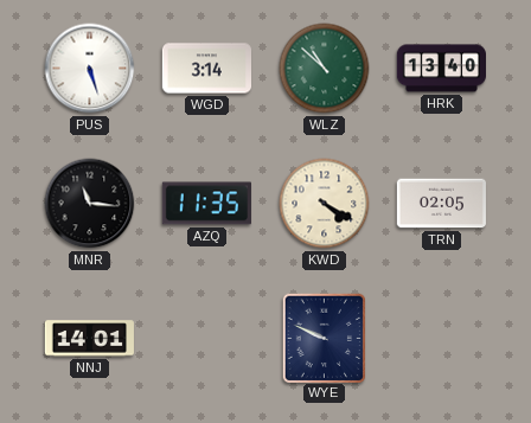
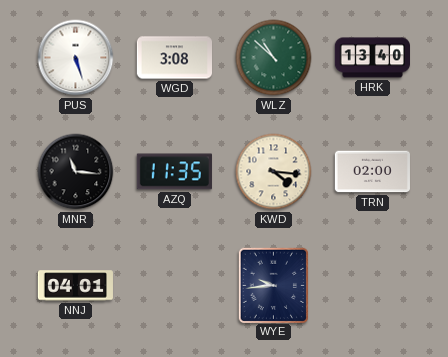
WGD: 3:14 -> 3:08
KWD: 4:20 -> 4:16
TRN: 02:05 -> 02:00
NNJ: 14:01 -> 04:01
WYE: 9:49 -> 9:44
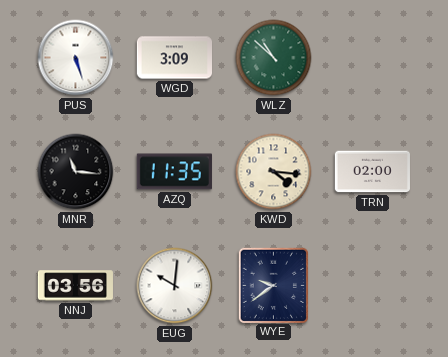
WGD: 3:08 -> 3:09
HRK: 13:40 -> none
NNJ: 04:01 -> 03:56
EUG: none -> 10:01
WYE: 9:44 -> 9:39
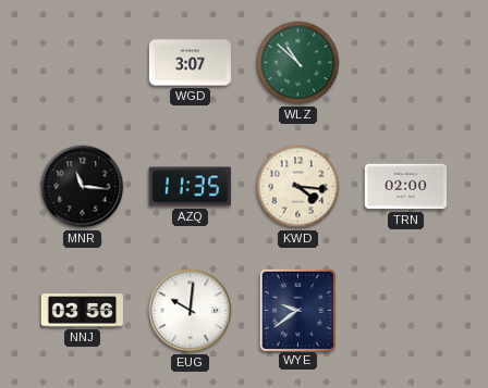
PUS: 5:27 -> none
WGD: 3:09 -> 3:07
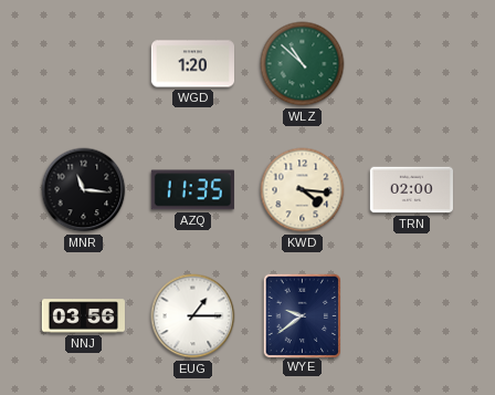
WGD: 3:07 -> 1:20
EUG: 10:01 -> 1:15
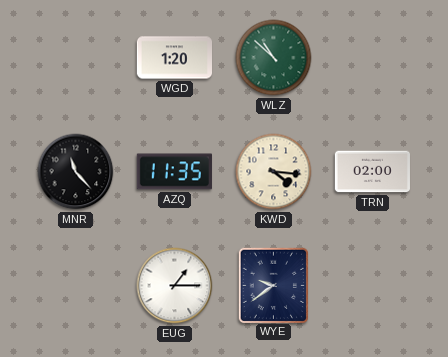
MNR: 11:16 -> 11:23
NNJ: 03:56 -> none
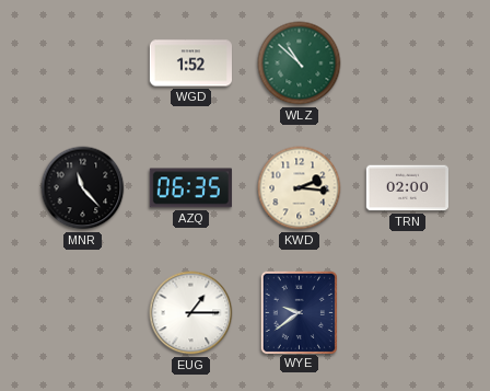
WGD: 1:20 -> 1:52
AZQ: 11:35 -> 06:35
KWD: 4:16 -> 2:16
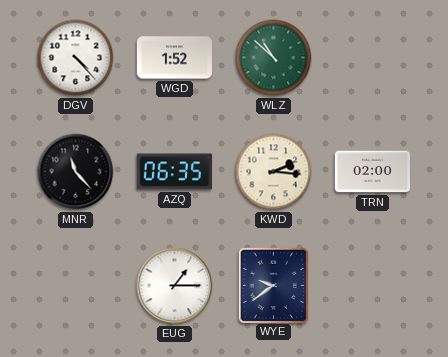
DGV: none -> 4:23
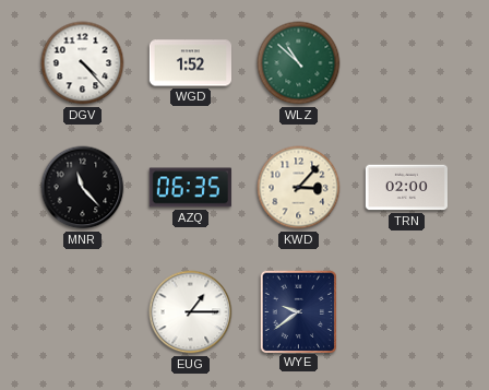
KWD: 2:16 -> 3:07
